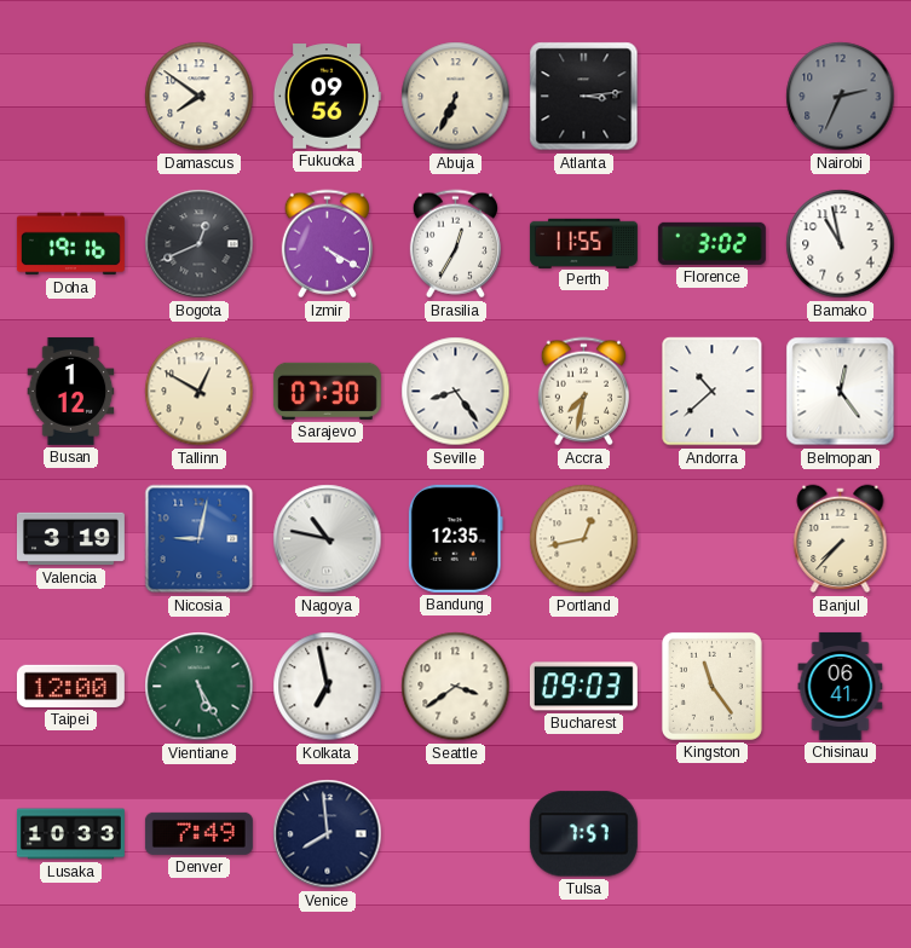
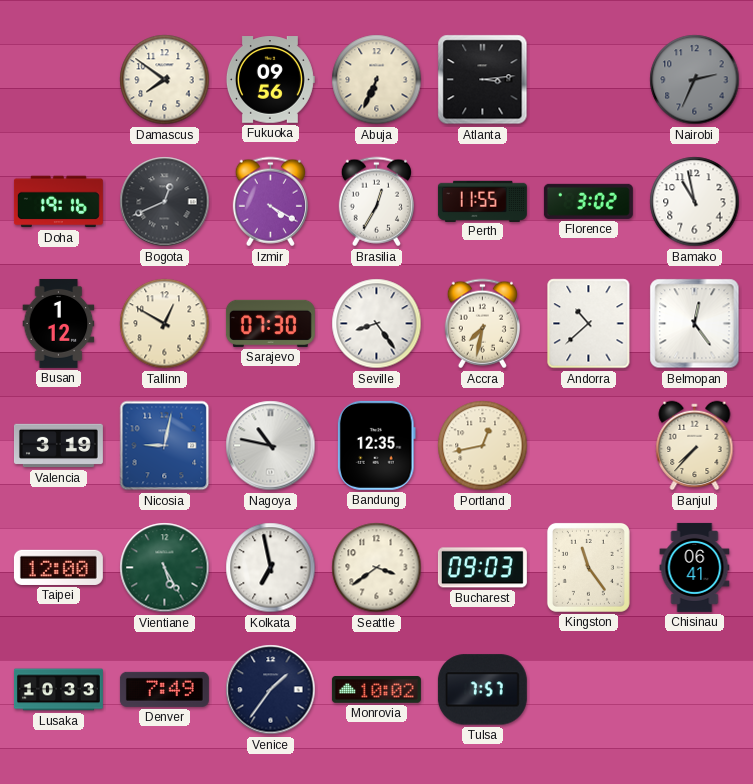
Venice: 7:59 -> 1:36
Monrovia: none -> 10:02
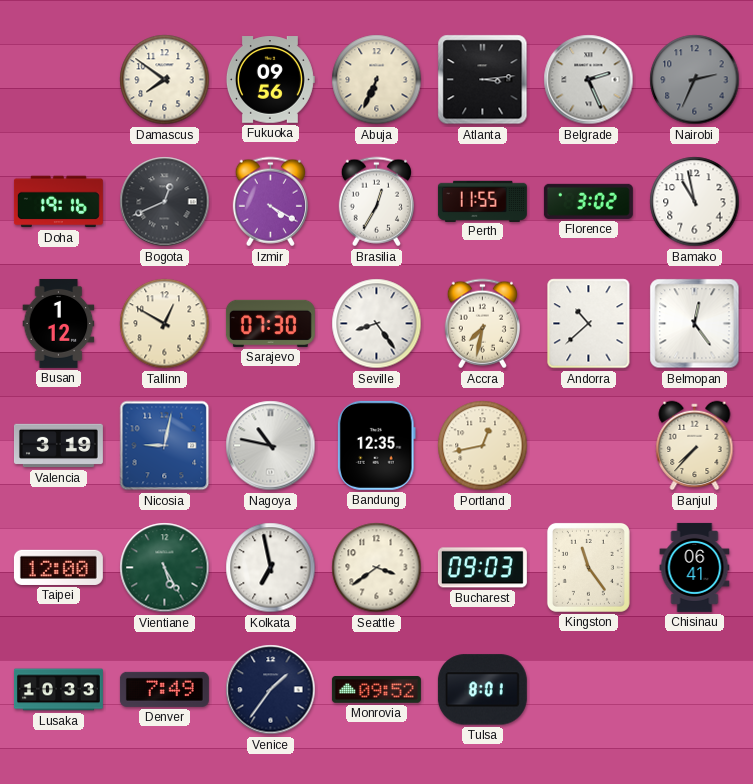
Belgrade: none -> 2:26
Monrovia: 10:02 -> 09:52
Tulsa: 7:57 -> 8:01
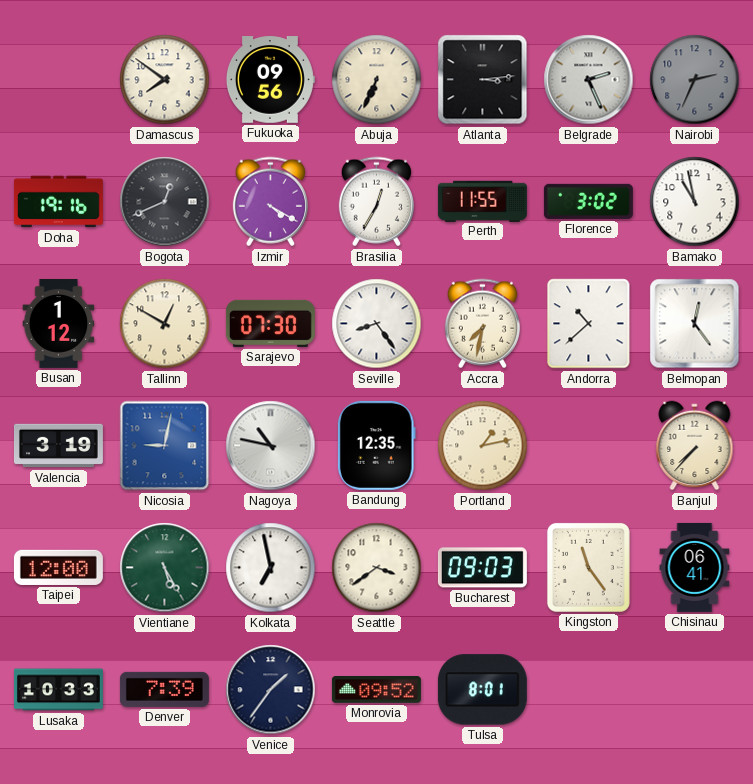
Portland: 12:43 -> 1:13
Denver: 7:49 -> 7:39
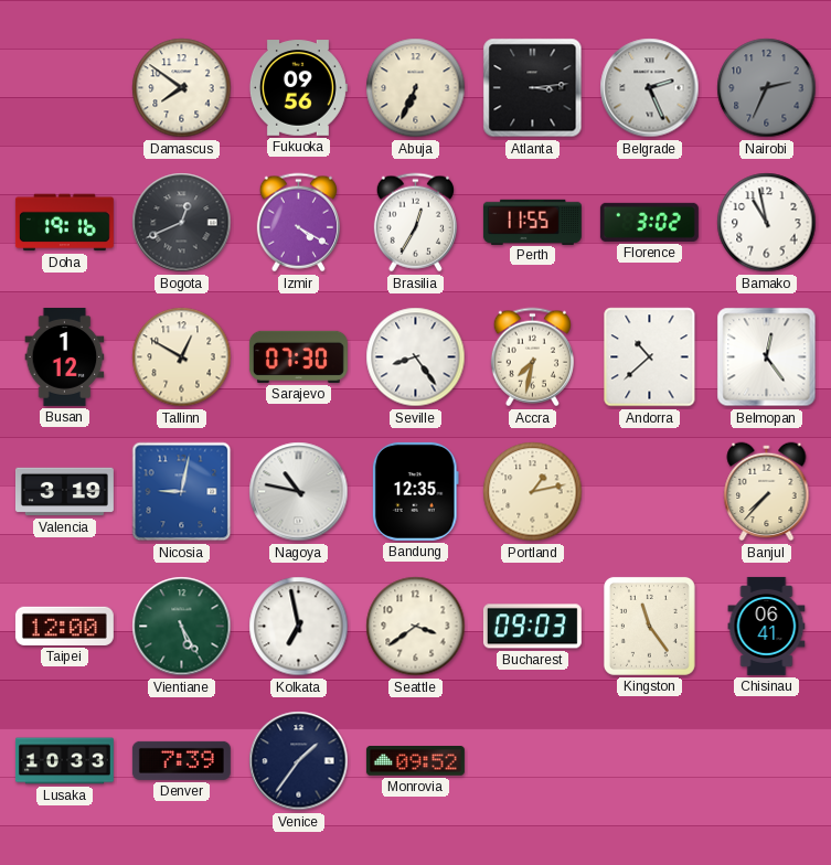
Tulsa: 8:01 -> none
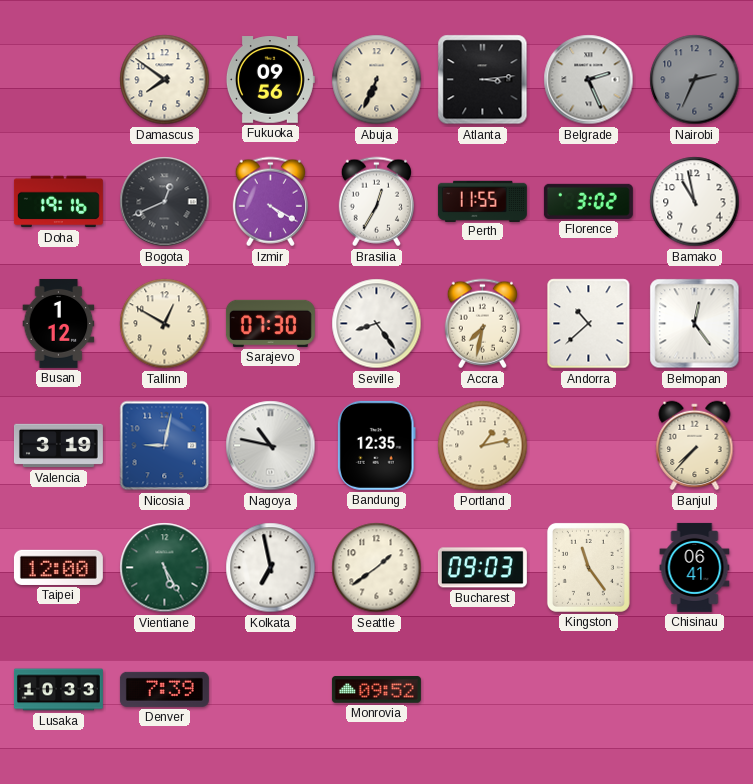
Seattle: 3:39 -> 1:39
Venice: 1:36 -> none
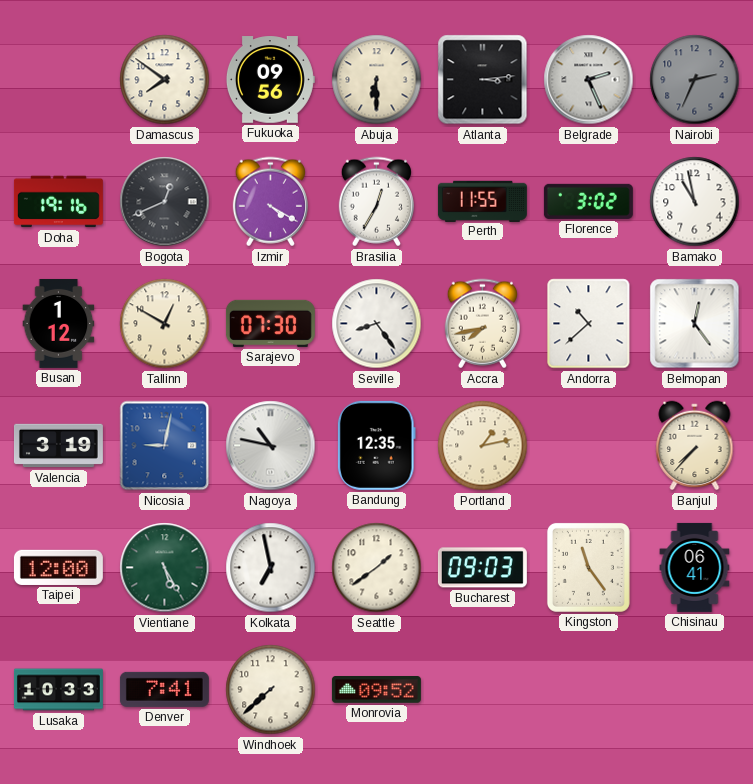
Abuja: 6:34 -> 6:30
Accra: 7:32 -> 7:43
Denver: 7:39 -> 7:41
Windhoek: none -> 7:38
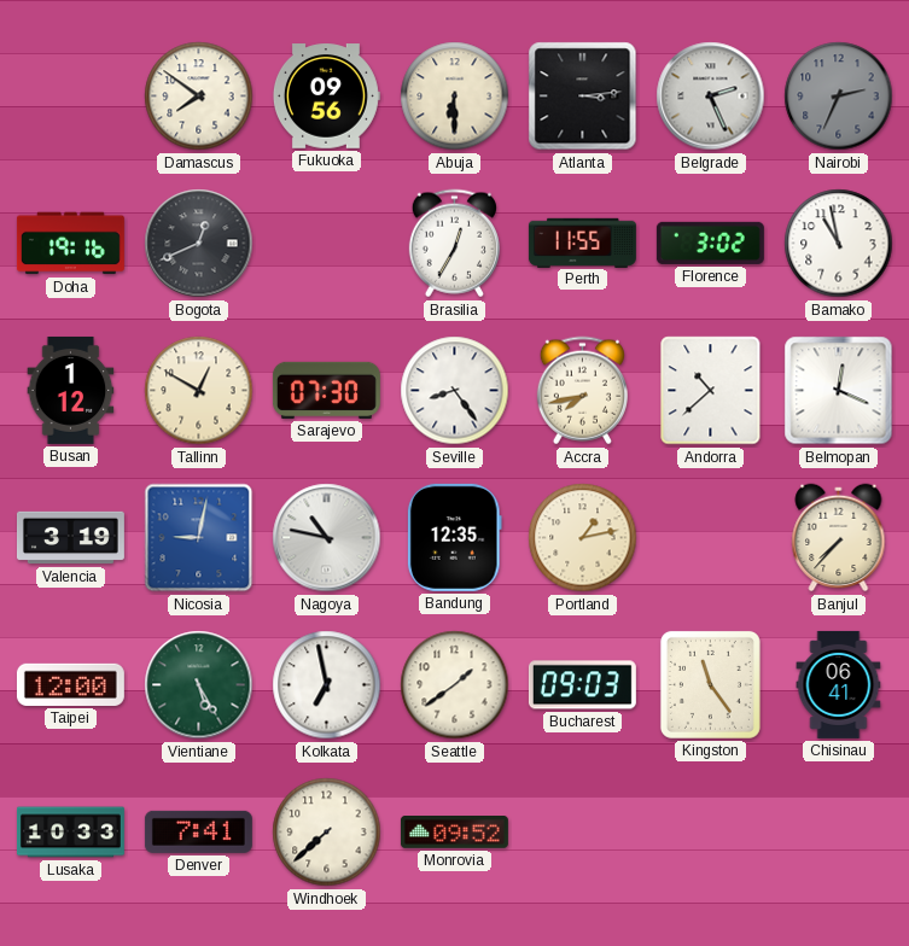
Izmir: 4:20 -> none
Belmopan: 12:24 -> 12:19
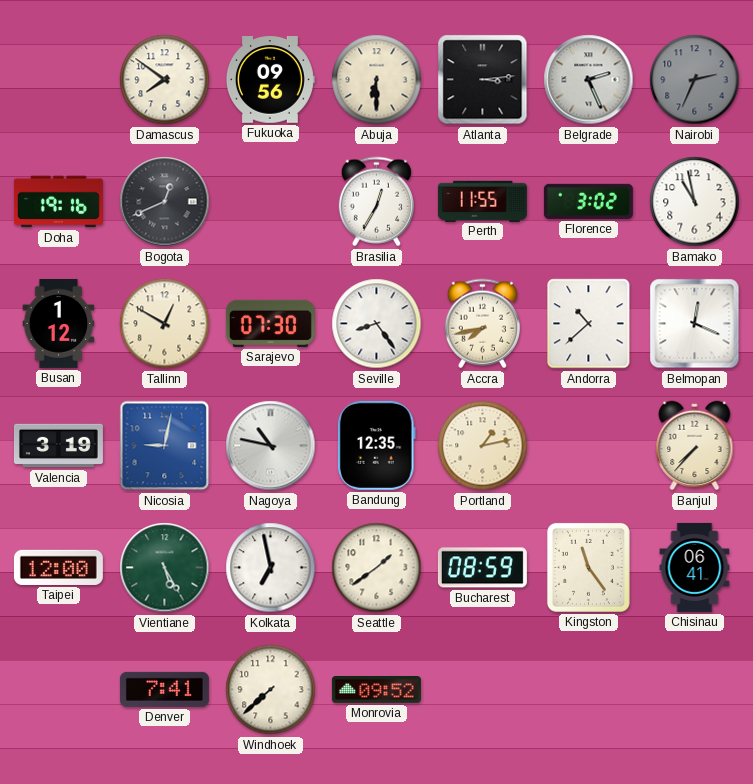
Bucharest: 09:03 -> 08:59
Lusaka: 10:33 -> none
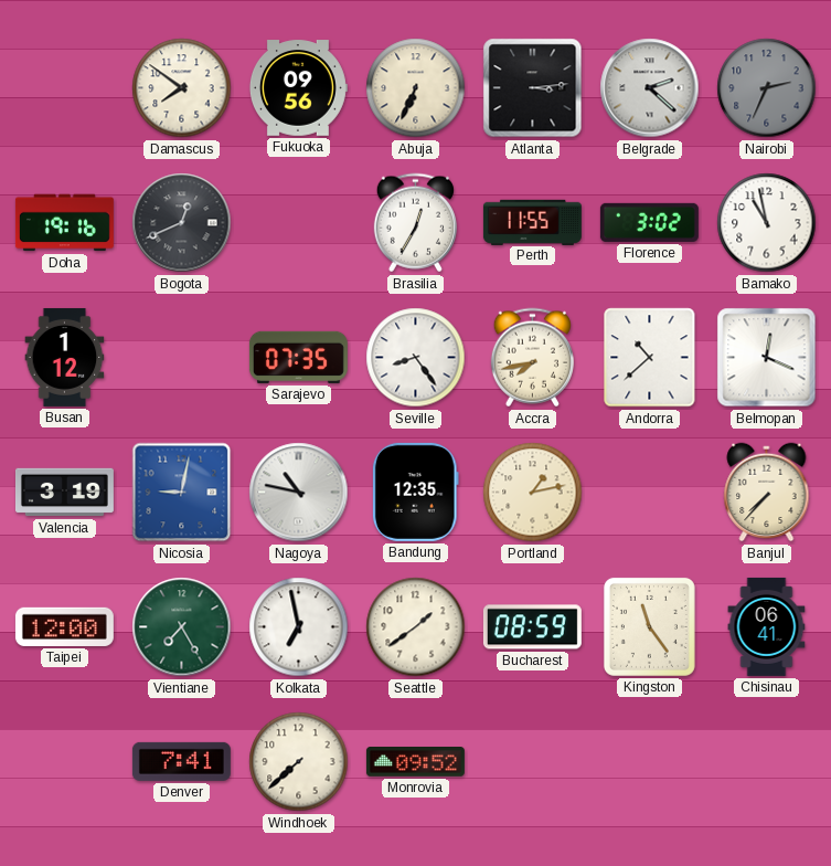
Abuja: 6:30 -> 6:34
Belgrade: 2:26 -> 2:22
Tallinn: 12:50 -> none
Sarajevo: 07:30 -> 07:35
Vientiane: 5:25 -> 7:25
